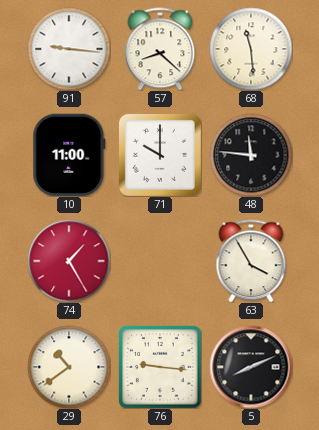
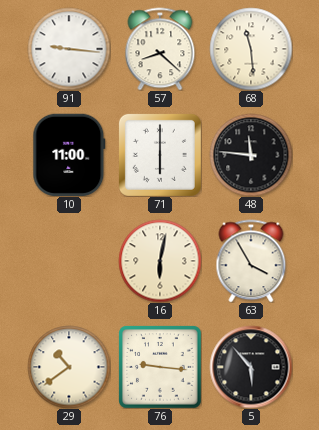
71: 10:00 -> 6:00
74: 1:25 -> none
16: none -> 6:02
5: 8:11 -> 5:53
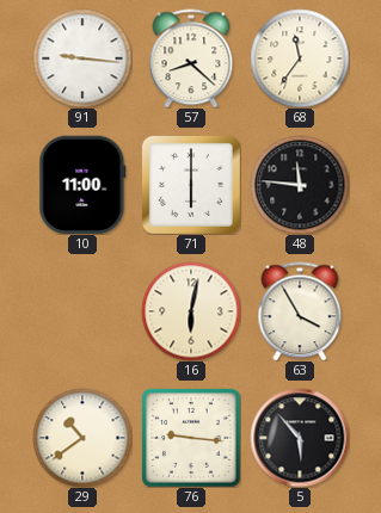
68: 11:29 -> 11:36
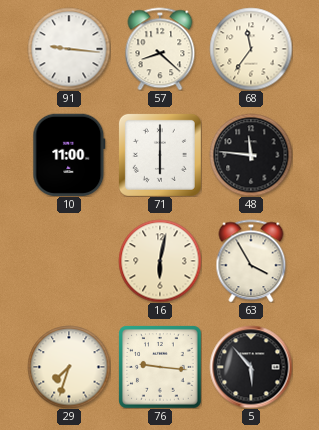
29: 10:39 -> 7:33
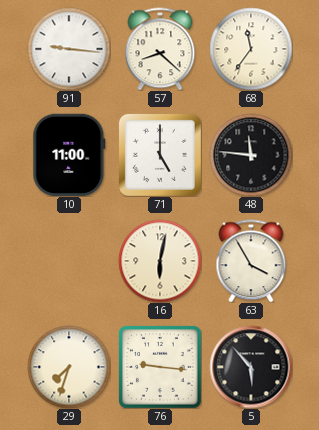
71: 6:00 -> 5:00
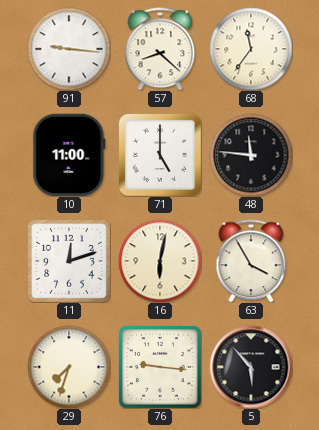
11: none -> 12:12
